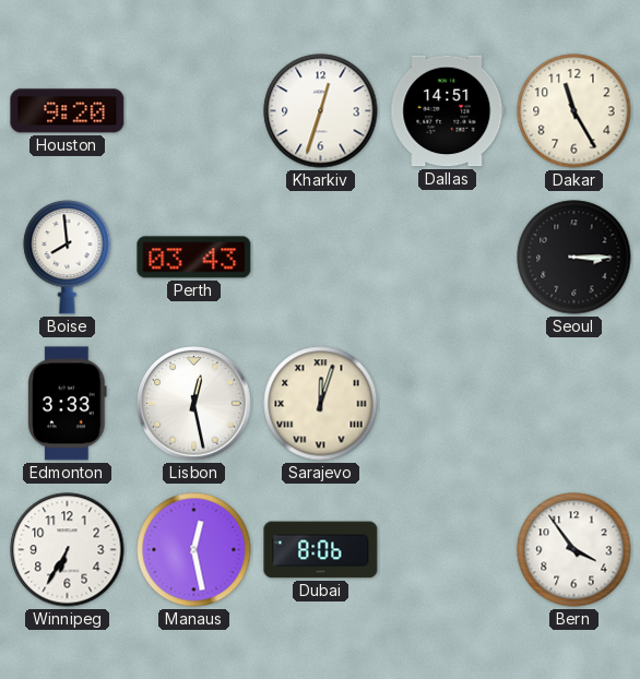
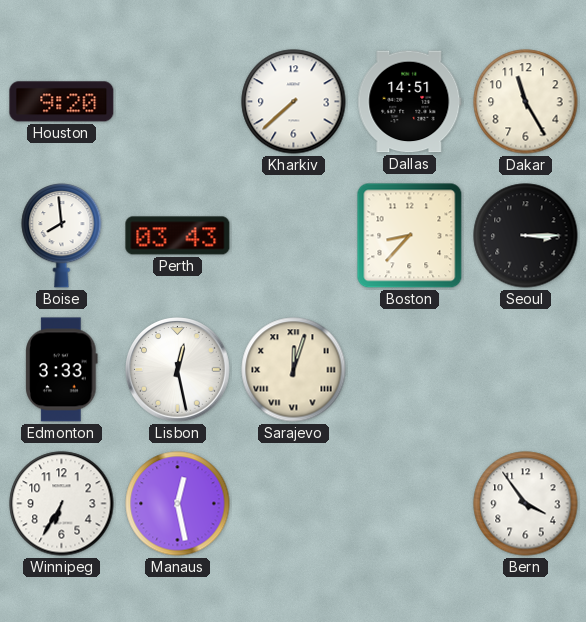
Kharkiv: 12:33 -> 7:38
Boston: none -> 8:37
Dubai: 8:06 -> none
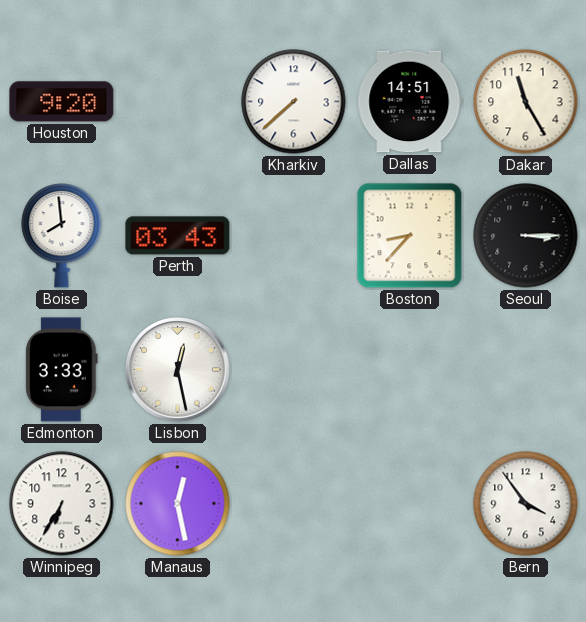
Sarajevo: 12:03 -> none
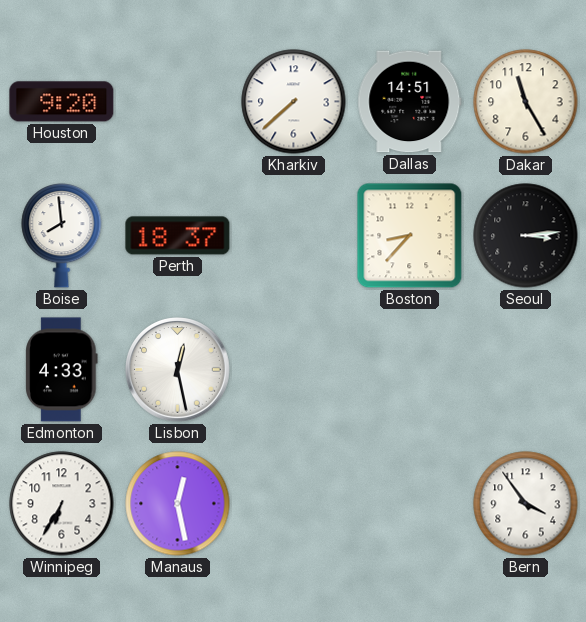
Perth: 03:43 -> 18:37
Seoul: 3:15 -> 3:14
Edmonton: 3:33 -> 4:33
